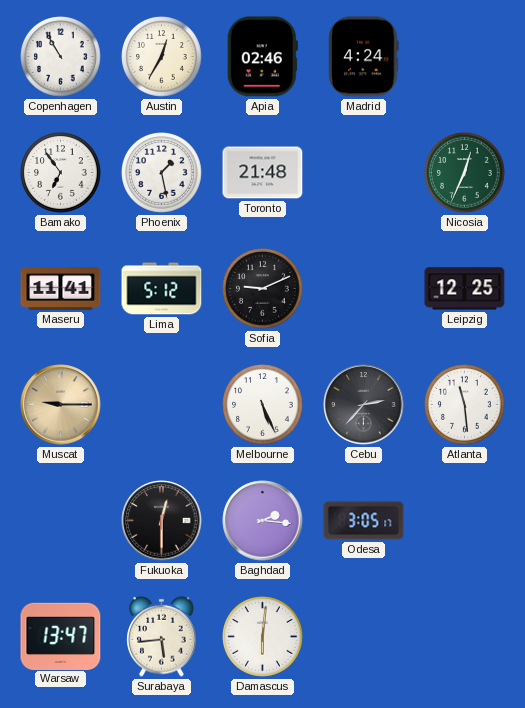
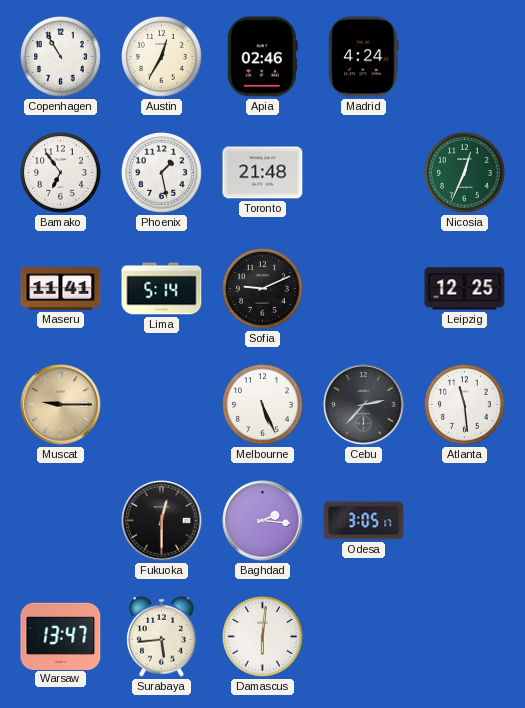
Lima: 5:12 -> 5:14
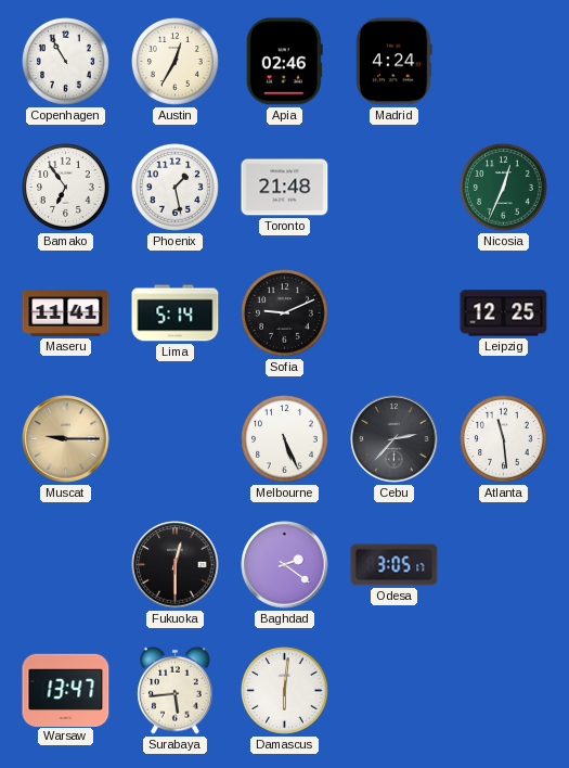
Baghdad: 2:16 -> 2:21
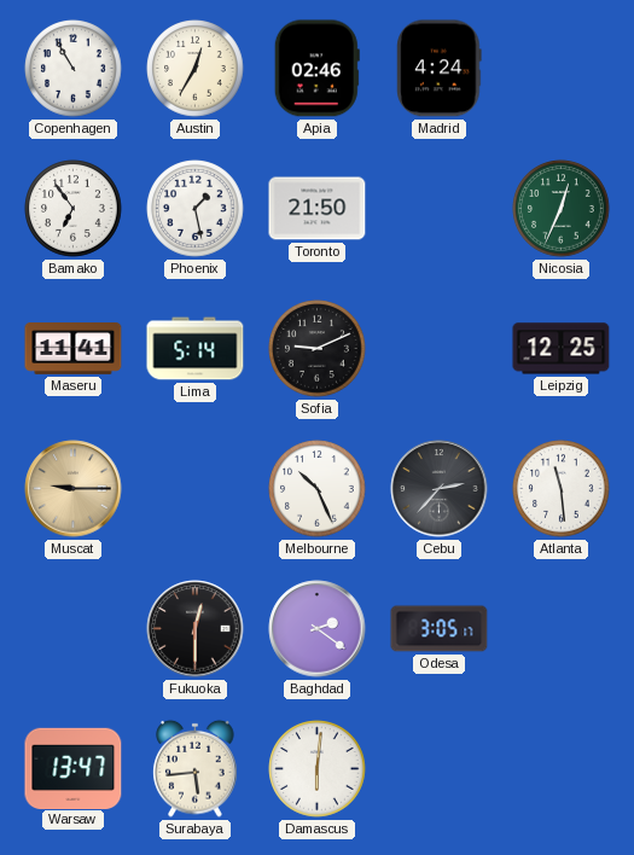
Toronto: 21:48 -> 21:50
Melbourne: 5:26 -> 10:26
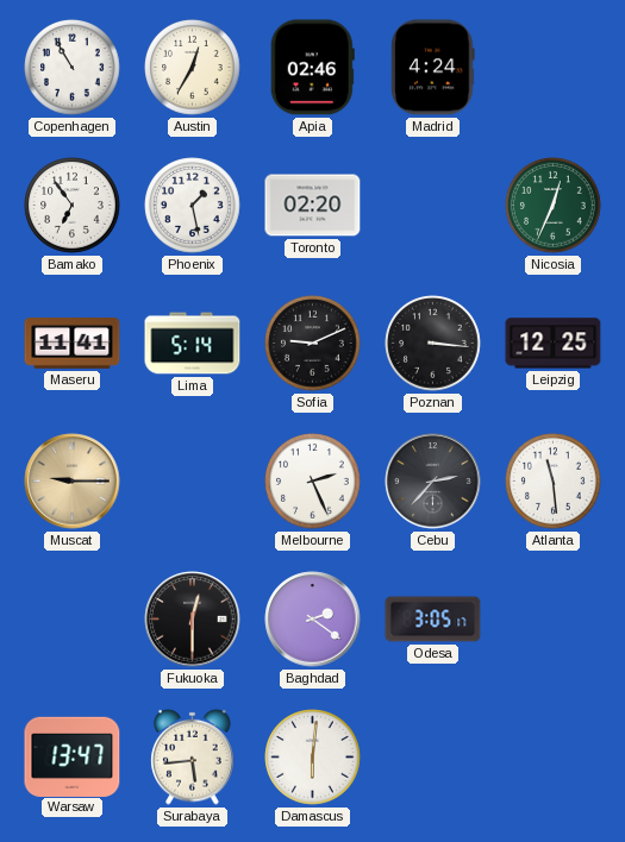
Toronto: 21:50 -> 02:20
Poznan: none -> 3:16
Melbourne: 10:26 -> 2:26
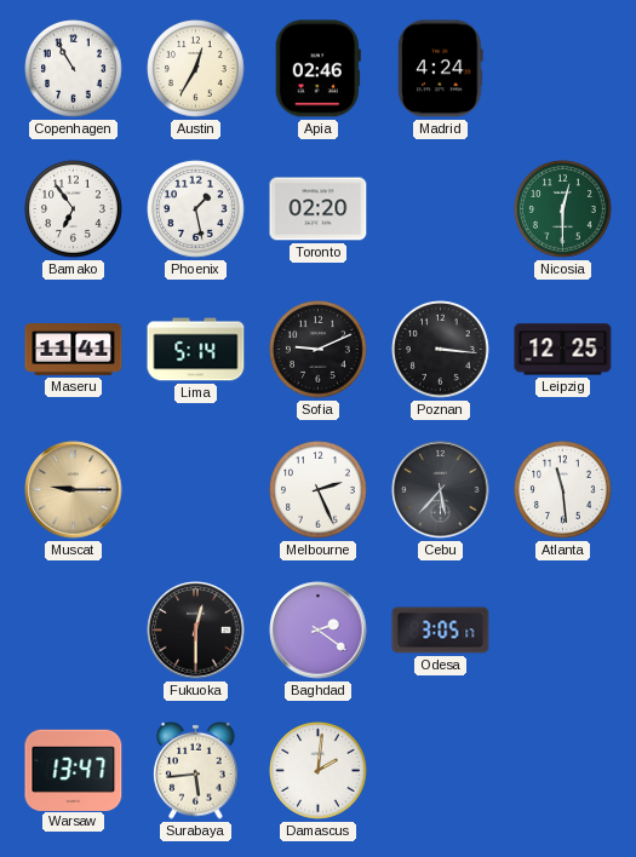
Nicosia: 12:34 -> 12:30
Cebu: 2:37 -> 5:37
Damascus: 6:01 -> 2:01
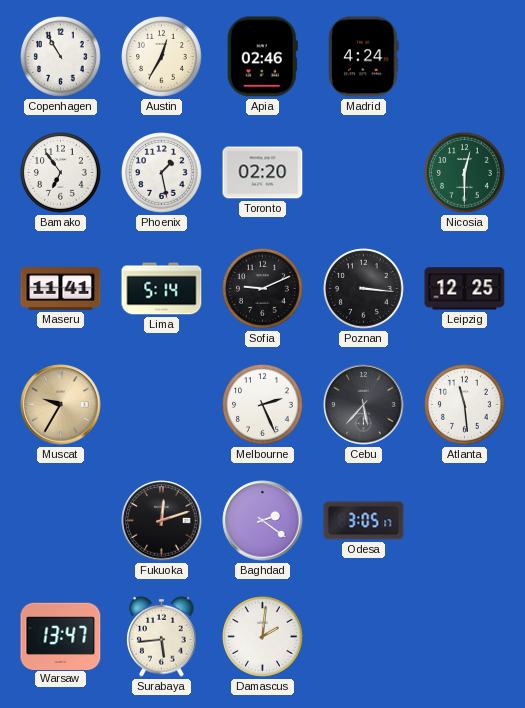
Muscat: 9:15 -> 9:35
Fukuoka: 12:30 -> 12:12
